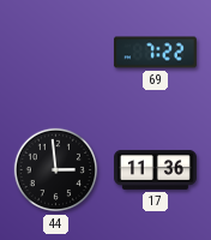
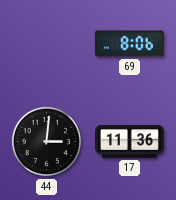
69: 7:22 -> 8:06
44: 2:59 -> 3:01
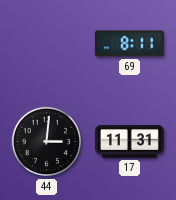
69: 8:06 -> 8:11
17: 11:36 -> 11:31
